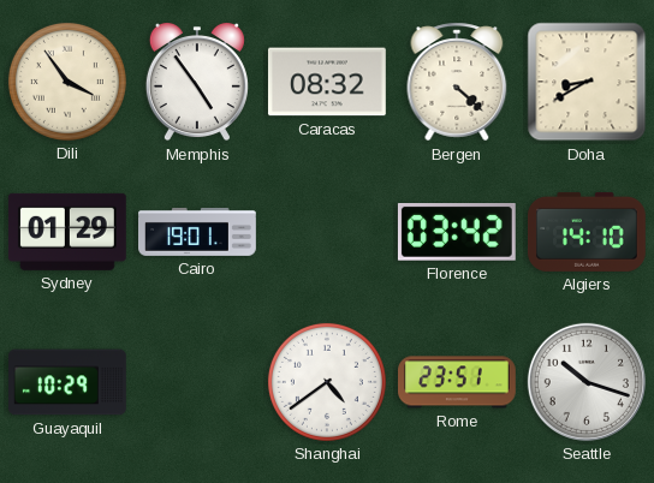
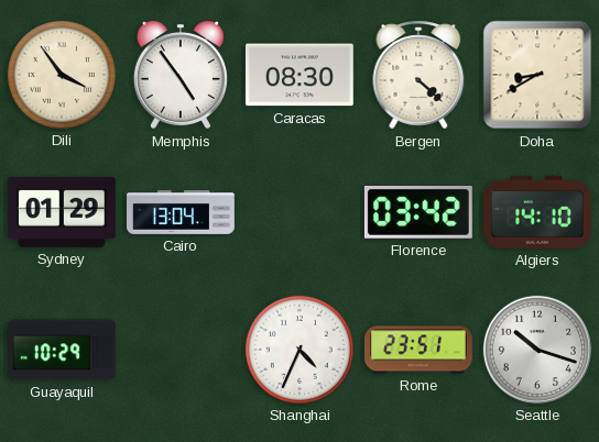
Caracas: 08:32 -> 08:30
Cairo: 19:01 -> 13:04
Shanghai: 4:39 -> 4:34
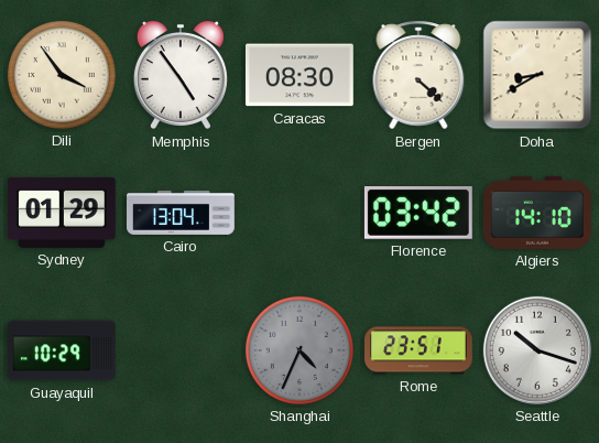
Shanghai dial: white -> grey
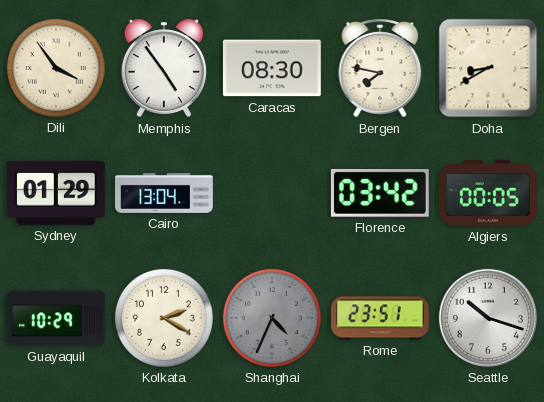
Bergen: 4:22 -> 7:47
Algiers: 14:10 -> 00:05
Kolkata: none -> 2:20
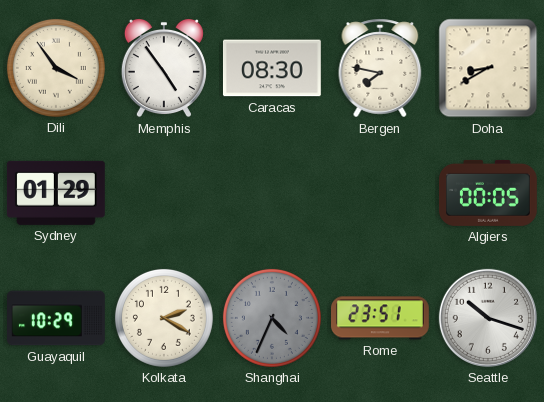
Cairo: 13:04 -> none
Florence: 03:42 -> none
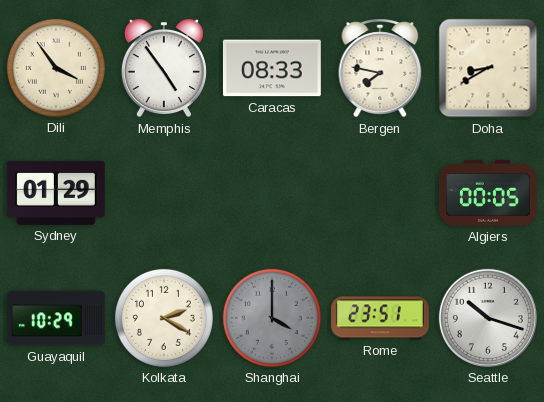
Caracas: 08:30 -> 08:33
Shanghai: 4:34 -> 4:00
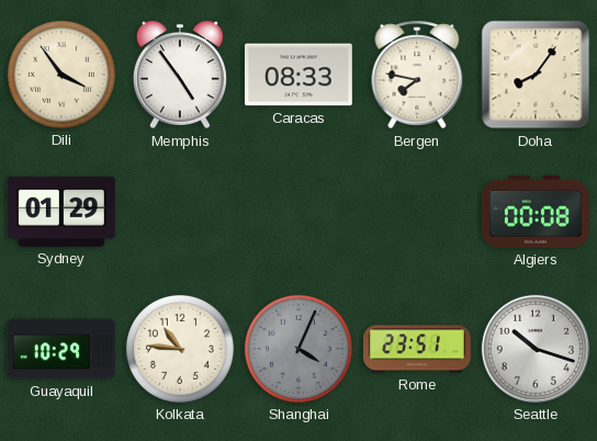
Doha: 8:40 -> 8:06
Algiers: 00:05 -> 00:08
Kolkata: 2:20 -> 10:46
Shanghai: 4:00 -> 4:04
